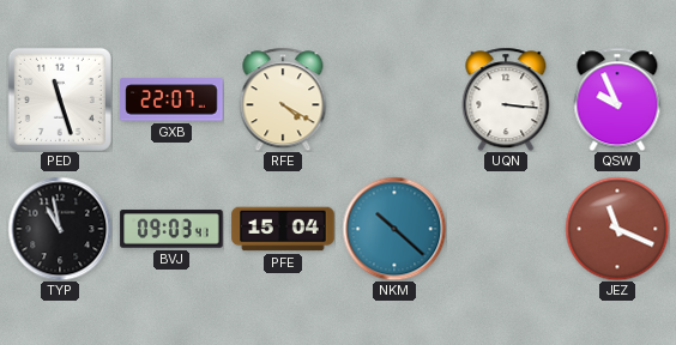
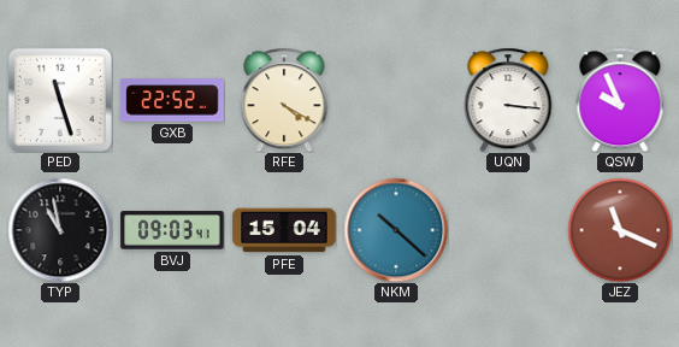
GXB: 22:07 -> 22:52
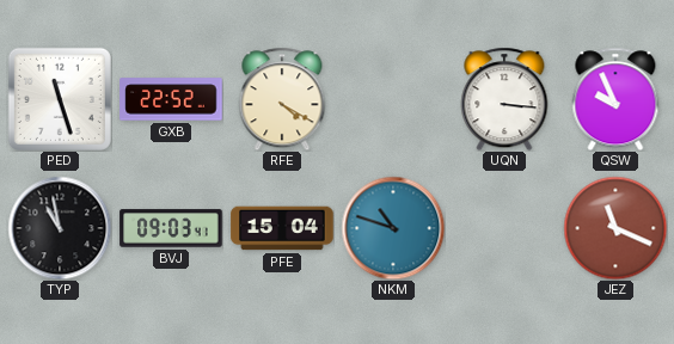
NKM: 10:22 -> 10:48
